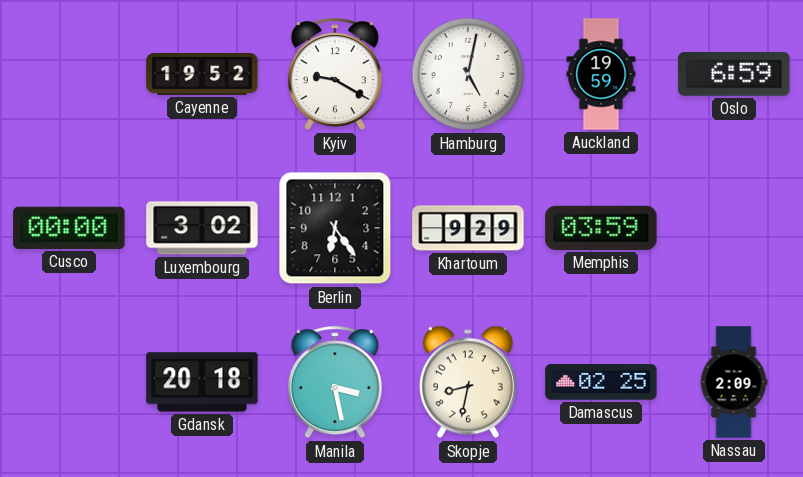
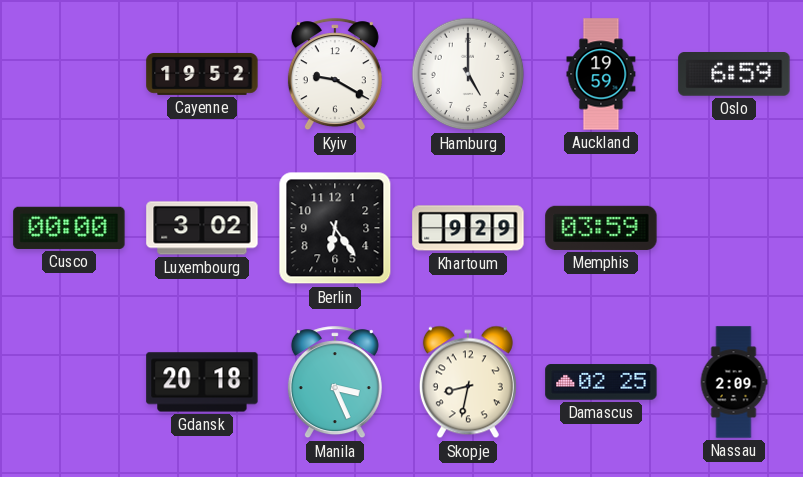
Hamburg: 5:02 -> 5:00
Manila: 3:28 -> 3:26
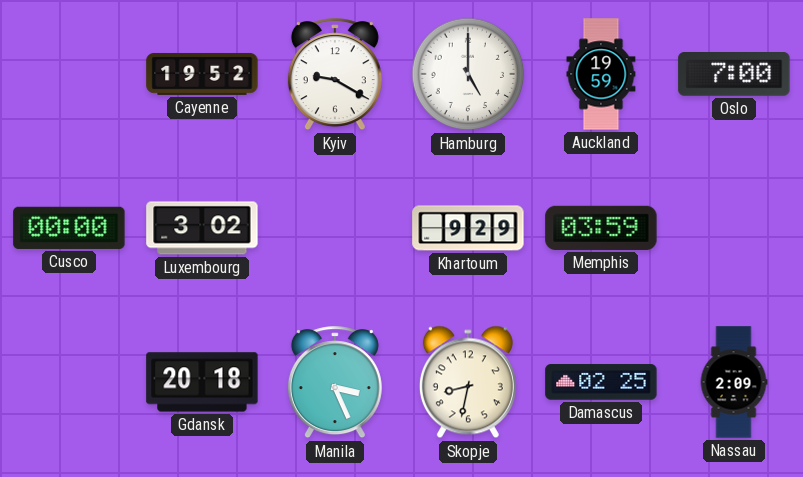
Oslo: 6:59 -> 7:00
Berlin: 6:24 -> none
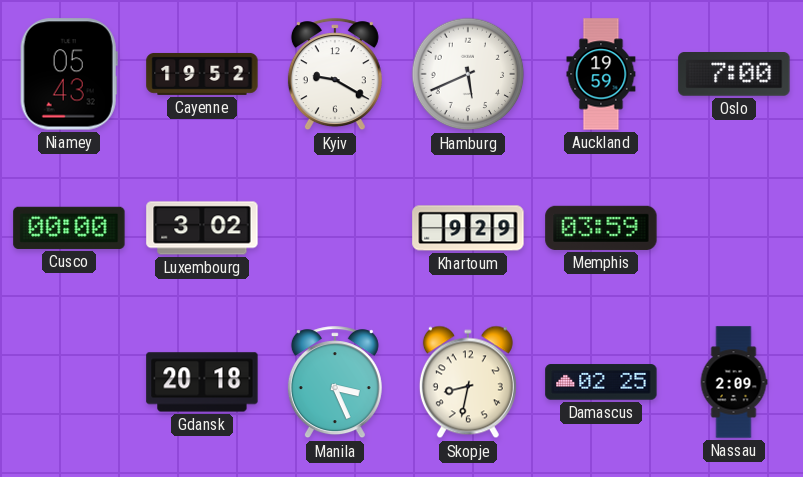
Niamey: none -> 05:43
Hamburg: 5:00 -> 5:41
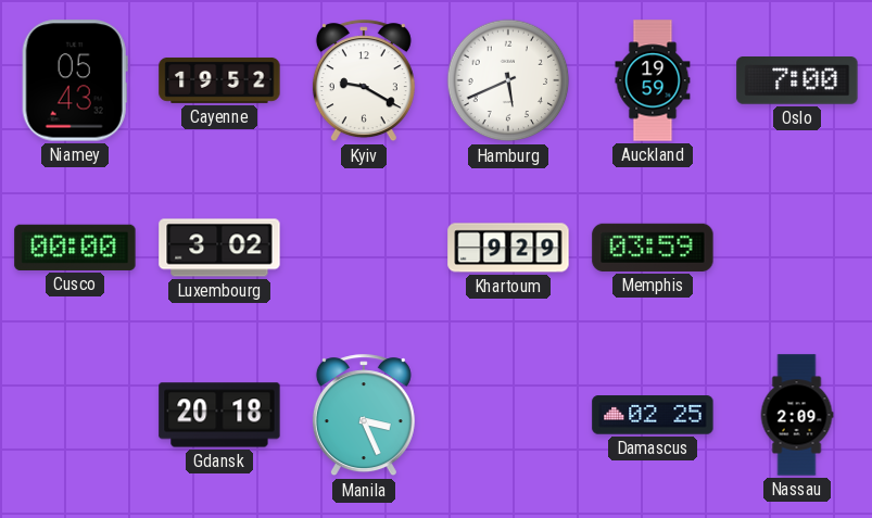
Skopje: 8:32 -> none
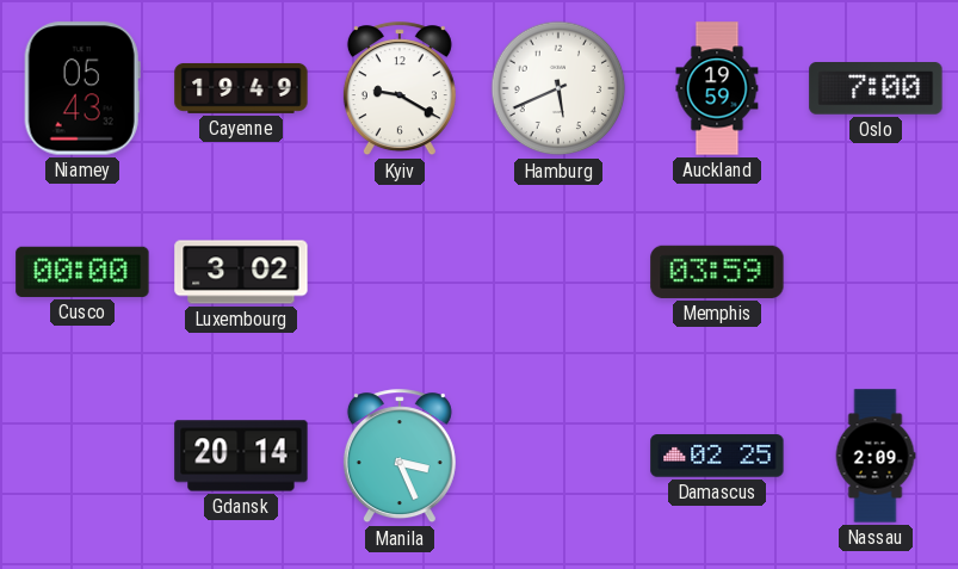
Cayenne: 19:52 -> 19:49
Khartoum: 9:29 -> none
Gdansk: 20:18 -> 20:14
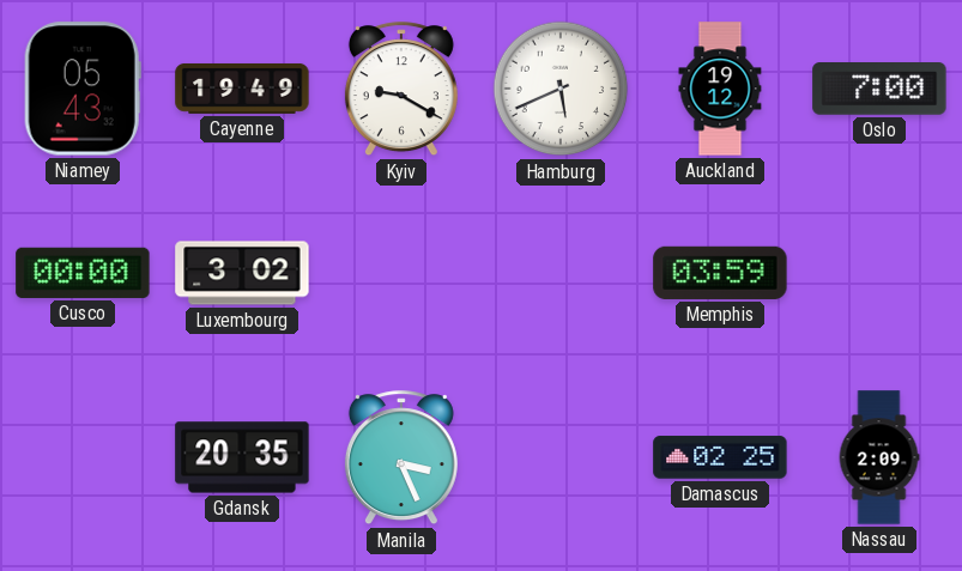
Auckland: 19:59 -> 19:12
Gdansk: 20:14 -> 20:35
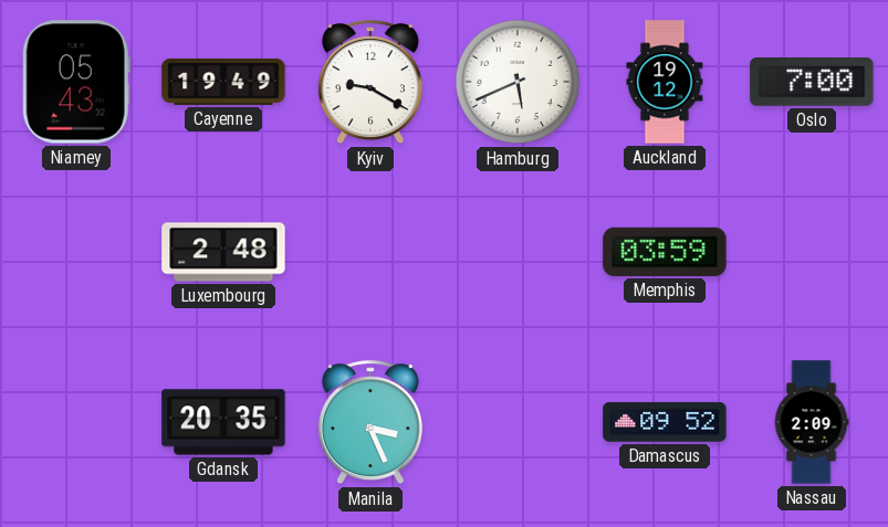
Cusco: 00:00 -> none
Luxembourg: 3:02 -> 2:48
Damascus: 02:25 -> 09:52
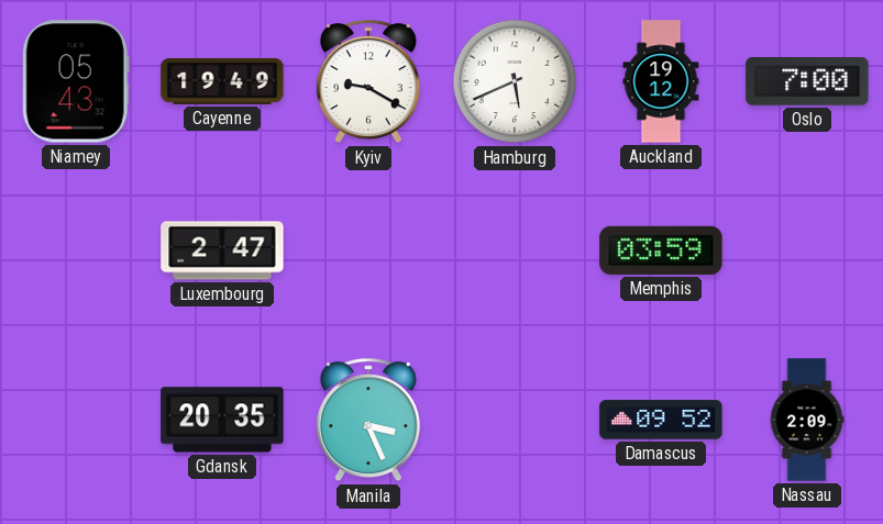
Luxembourg: 2:48 -> 2:47
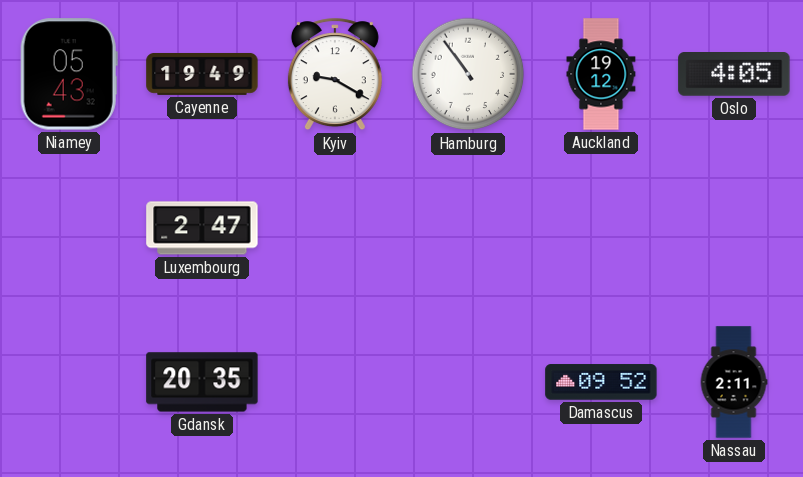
Hamburg: 5:41 -> 10:54
Oslo: 7:00 -> 4:05
Memphis: 03:59 -> none
Manila: 3:26 -> none
Nassau: 2:09 -> 2:11
